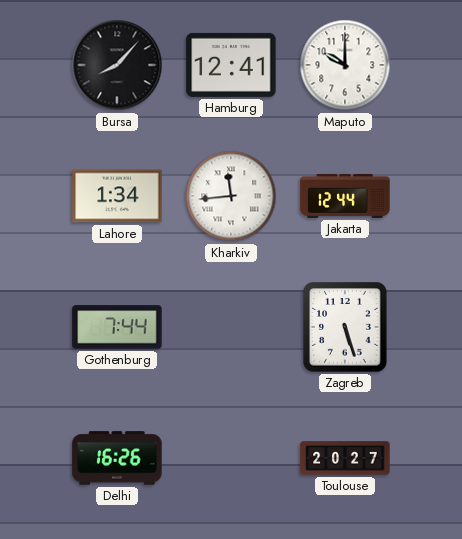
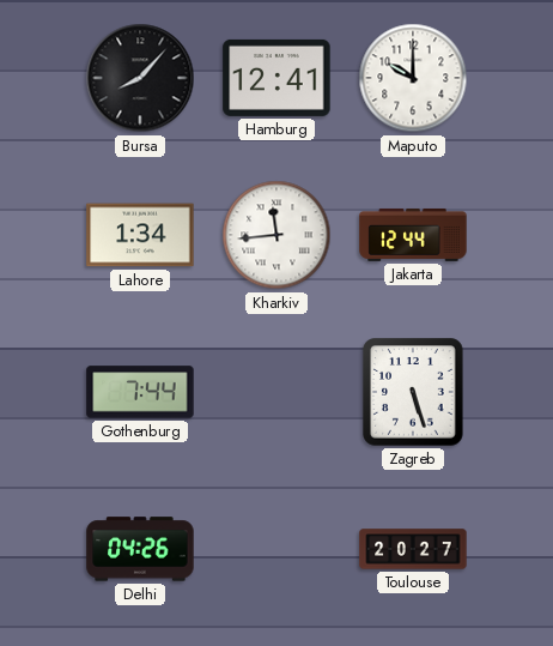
Delhi: 16:26 -> 04:26
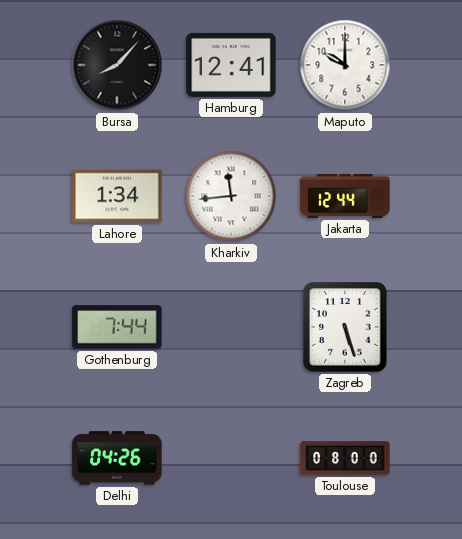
Toulouse: 20:27 -> 08:00
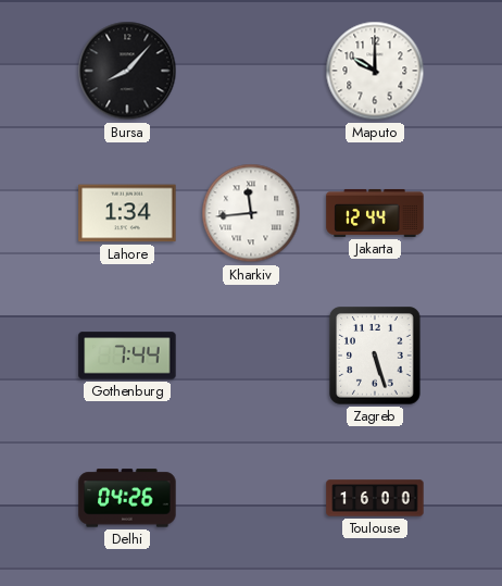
Hamburg: 12:41 -> none
Toulouse: 08:00 -> 16:00
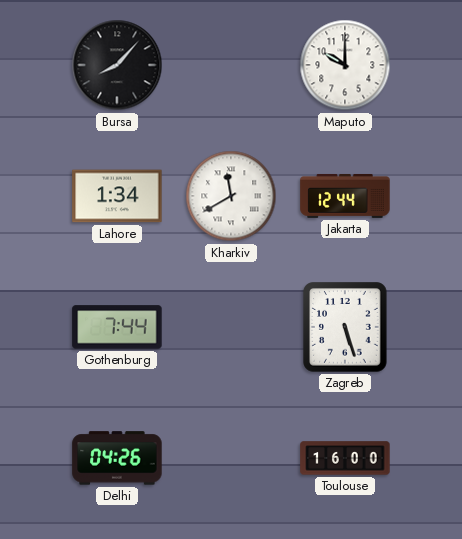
Kharkiv: 11:44 -> 11:40
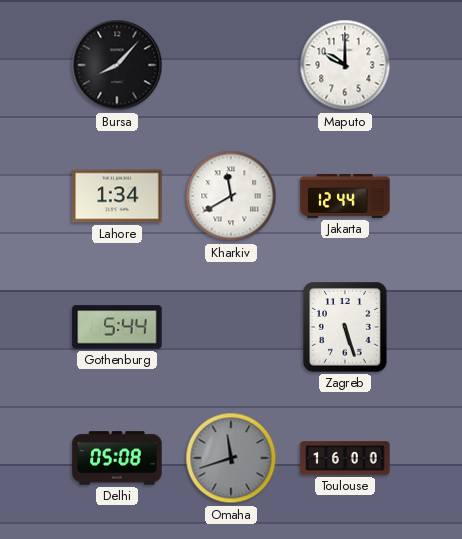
Gothenburg: 7:44 -> 5:44
Delhi: 04:26 -> 05:08
Omaha: none -> 11:42
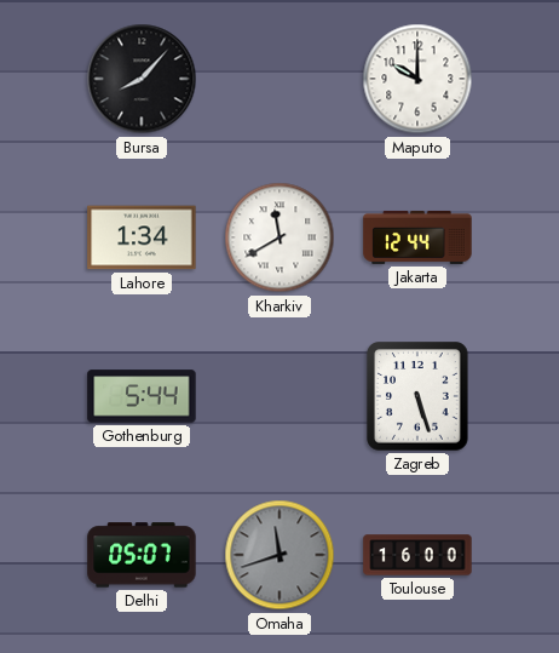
Delhi: 05:08 -> 05:07
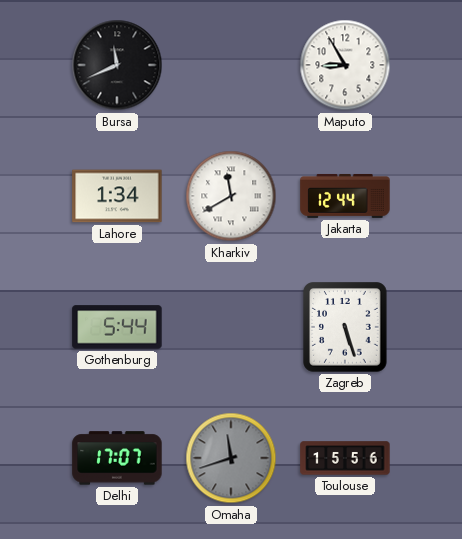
Bursa: 8:07 -> 11:41
Maputo: 10:00 -> 8:55
Delhi: 05:07 -> 17:07
Toulouse: 16:00 -> 15:56
